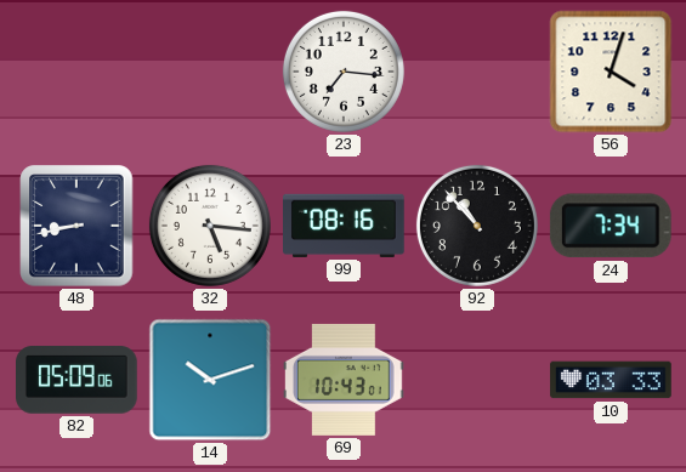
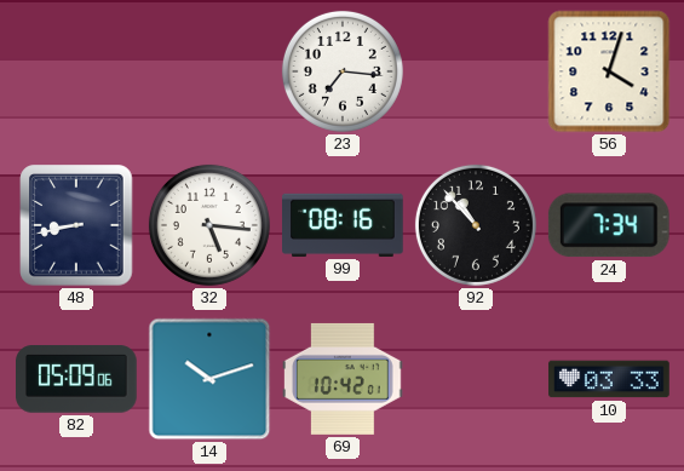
69: 10:43 -> 10:42
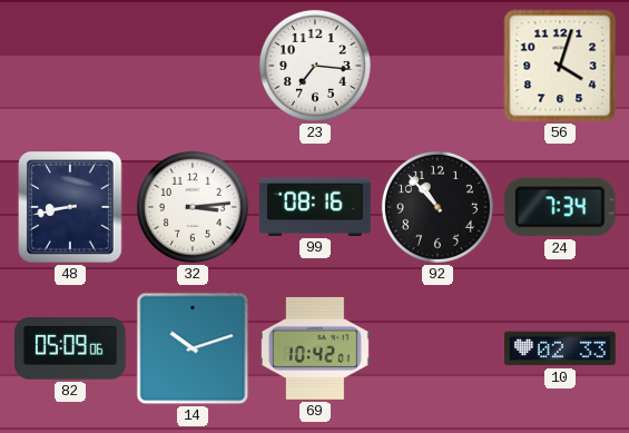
32: 5:16 -> 3:14
10: 03:33 -> 02:33
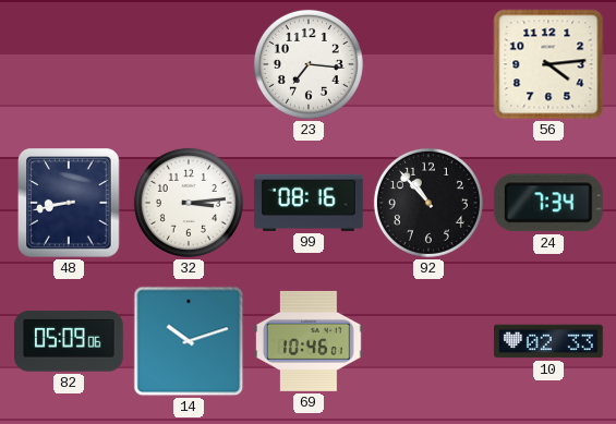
56: 4:03 -> 4:14
69: 10:42 -> 10:46
